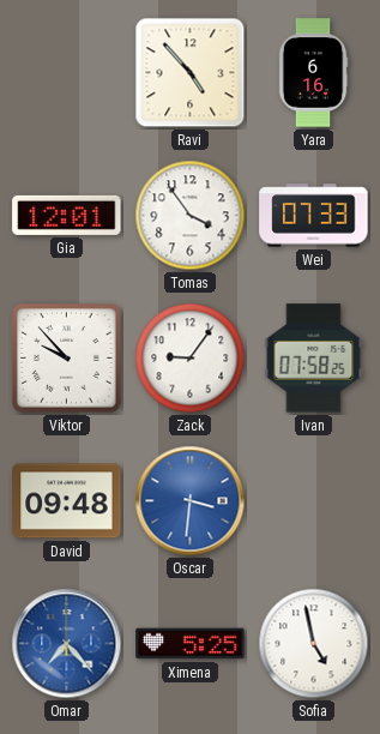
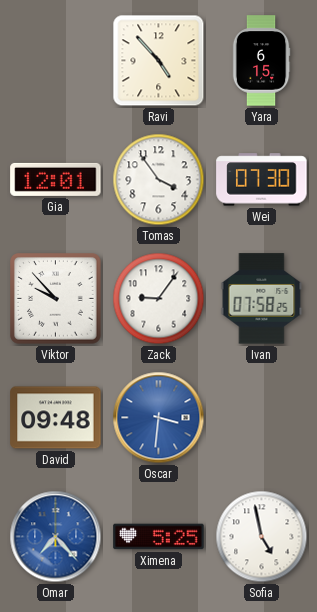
Yara: 6:16 -> 6:15
Wei: 07:33 -> 07:30
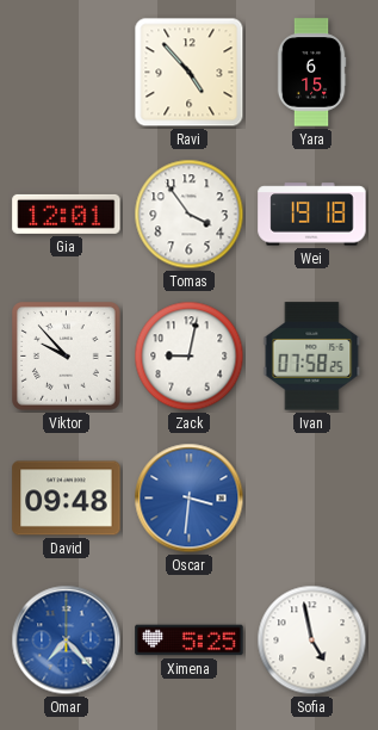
Wei: 07:30 -> 19:18
Zack: 9:06 -> 9:02
